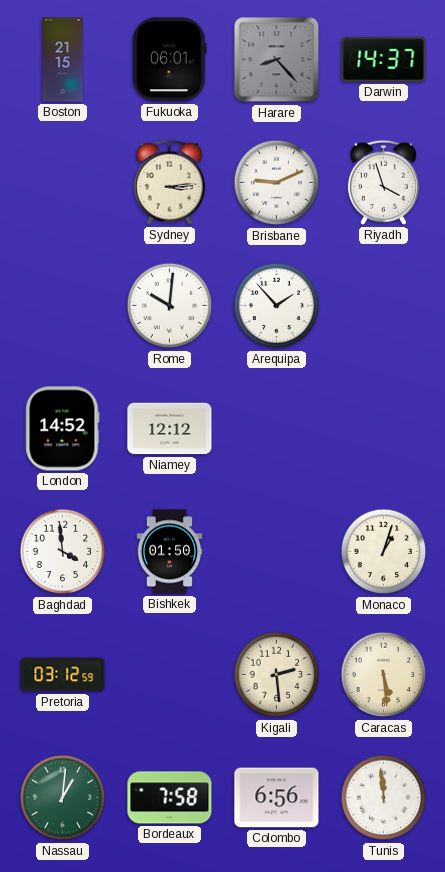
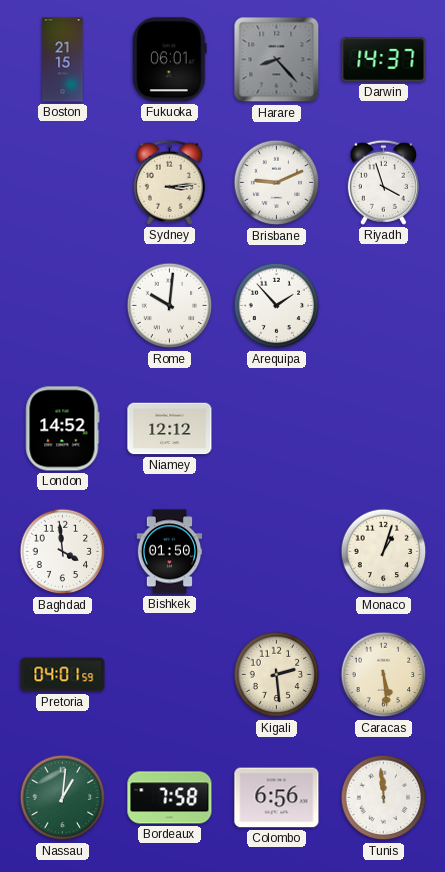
Pretoria: 03:12 -> 04:01
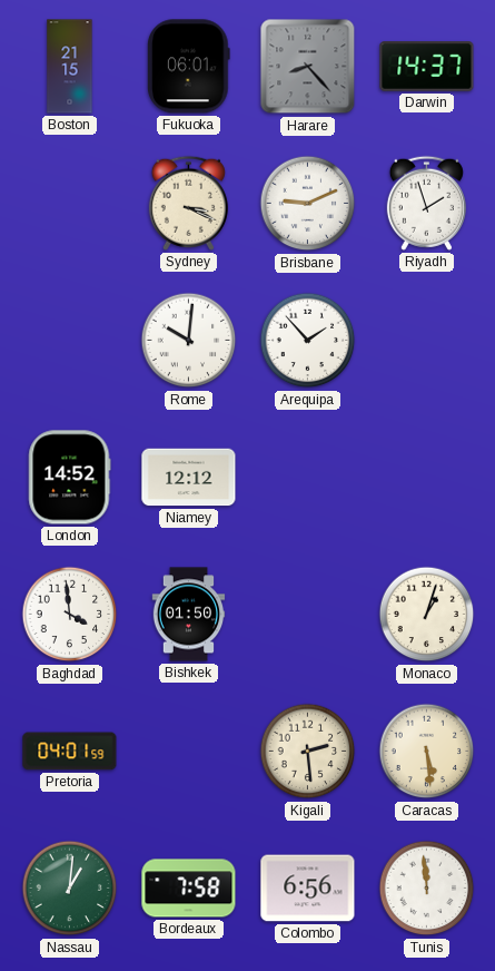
Sydney: 3:14 -> 3:19
Riyadh: 3:57 -> 1:57
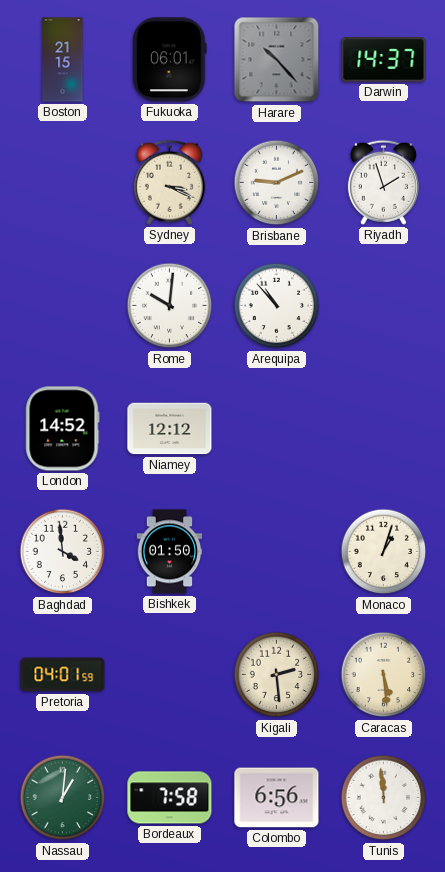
Harare: 8:23 -> 10:23
Arequipa: 1:53 -> 10:53
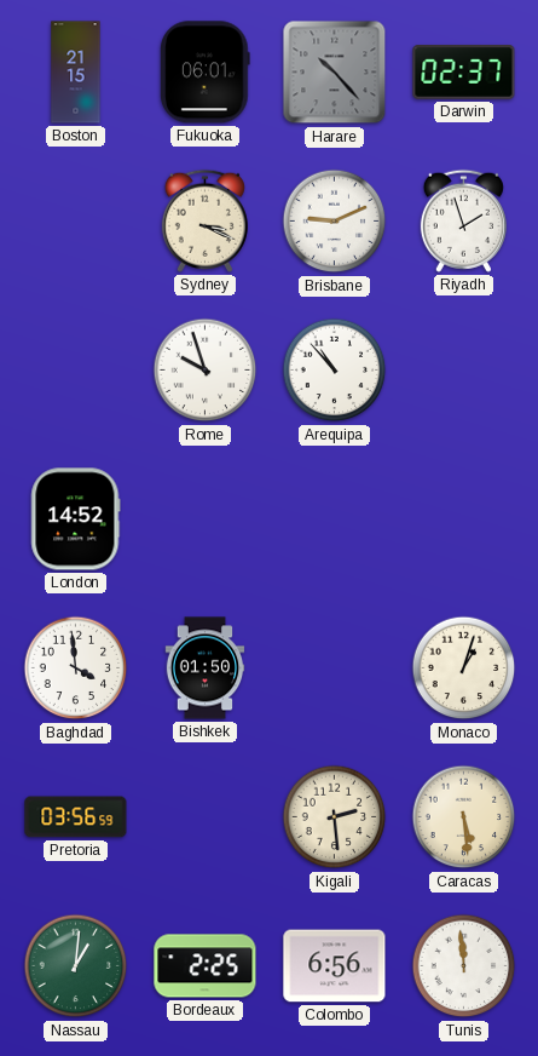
Darwin: 14:37 -> 02:37
Rome: 10:01 -> 9:57
Niamey: 12:12 -> none
Pretoria: 04:01 -> 03:56
Bordeaux: 7:58 -> 2:25
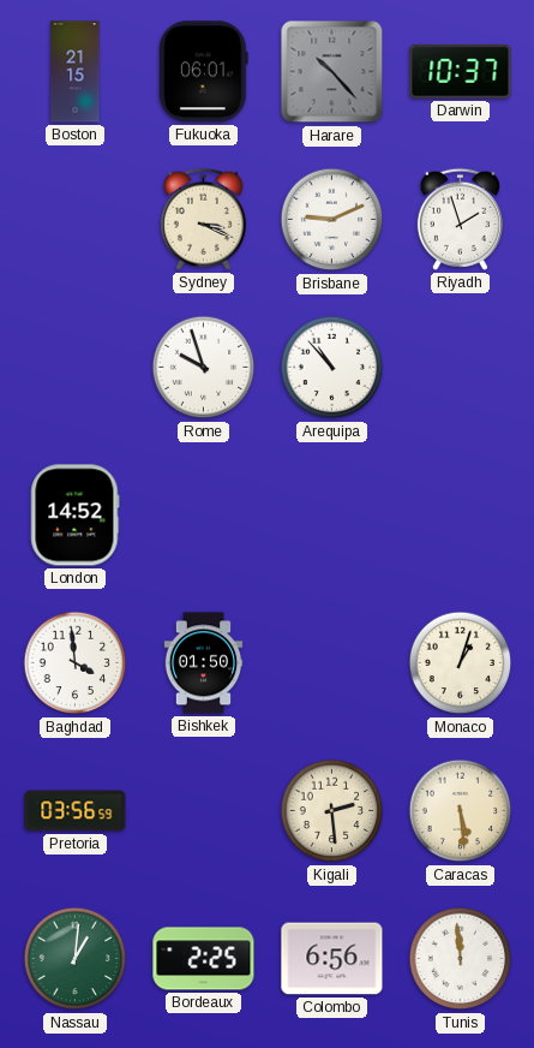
Darwin: 02:37 -> 10:37
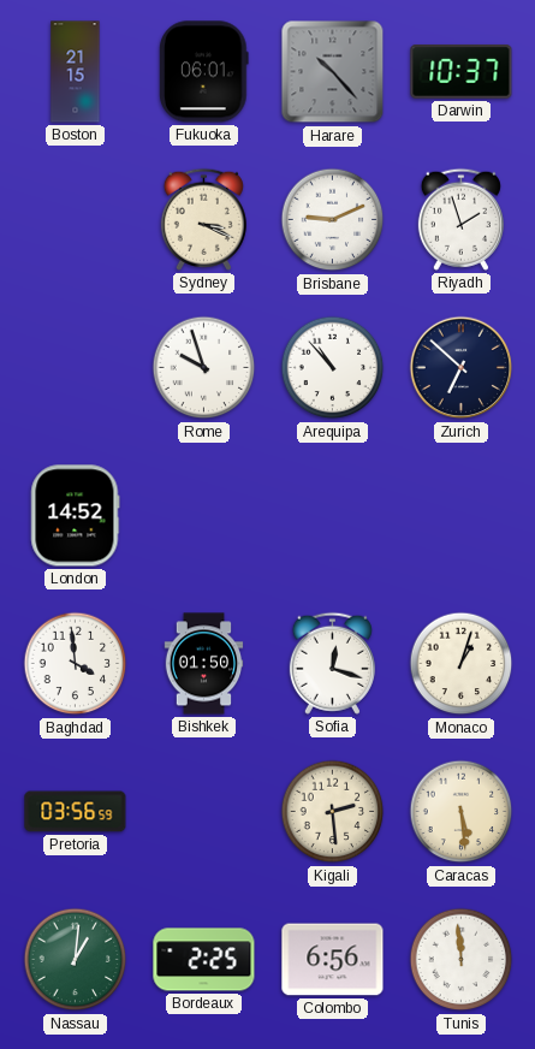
Zurich: none -> 6:52
Sofia: none -> 12:18
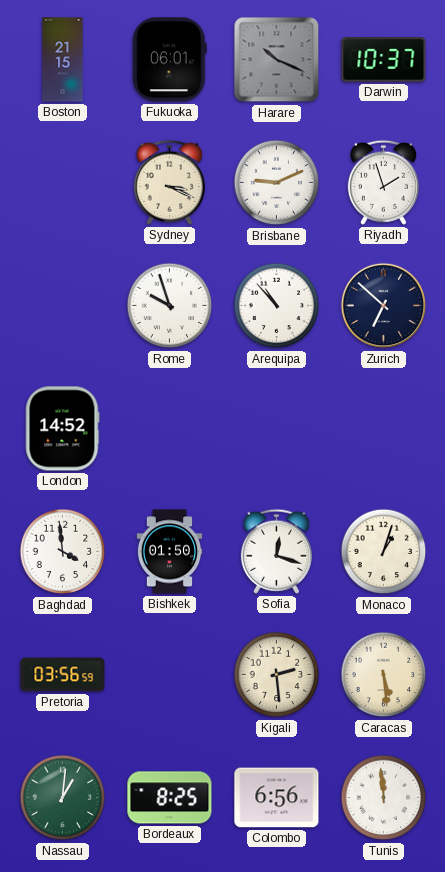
Harare: 10:23 -> 10:19
Bordeaux: 2:25 -> 8:25
